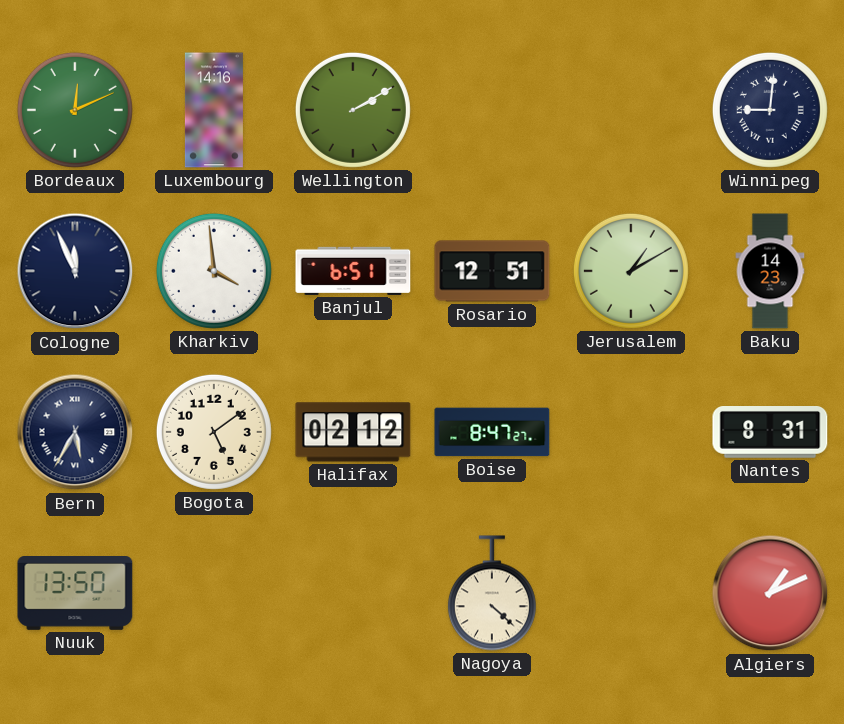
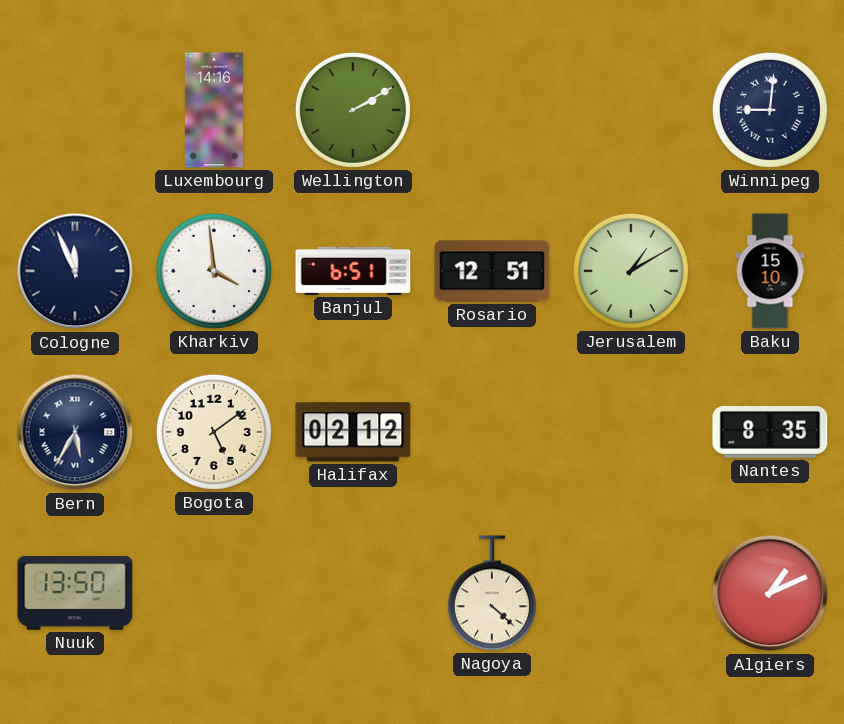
Bordeaux: 12:11 -> none
Baku: 14:23 -> 15:10
Boise: 8:47 -> none
Nantes: 8:31 -> 8:35
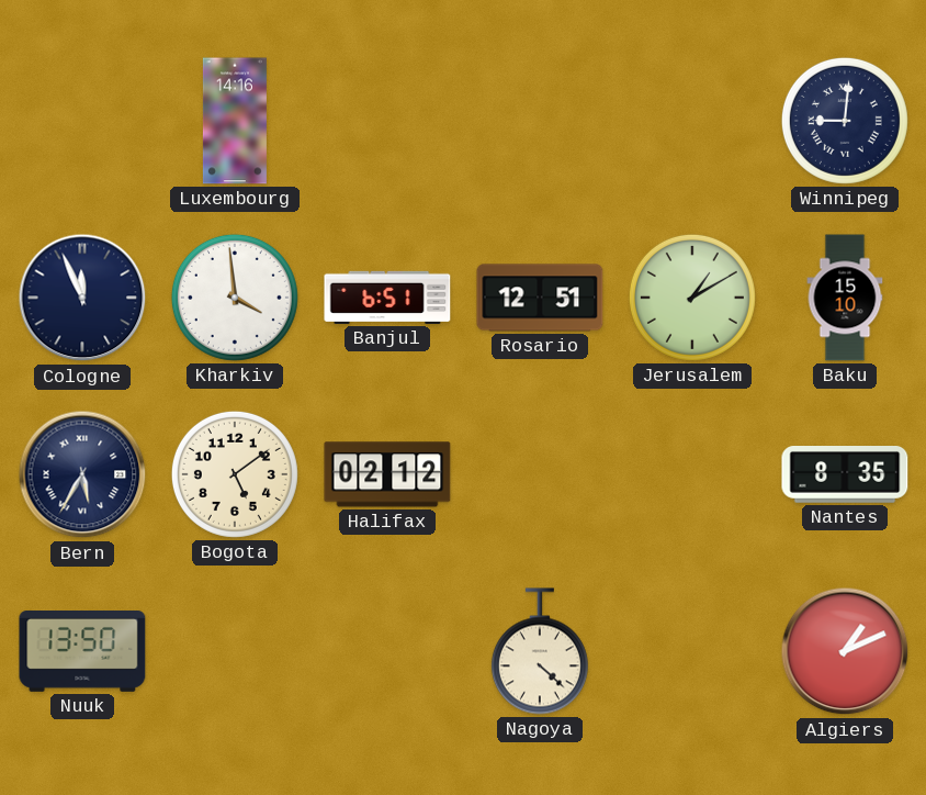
Wellington: 2:10 -> none
